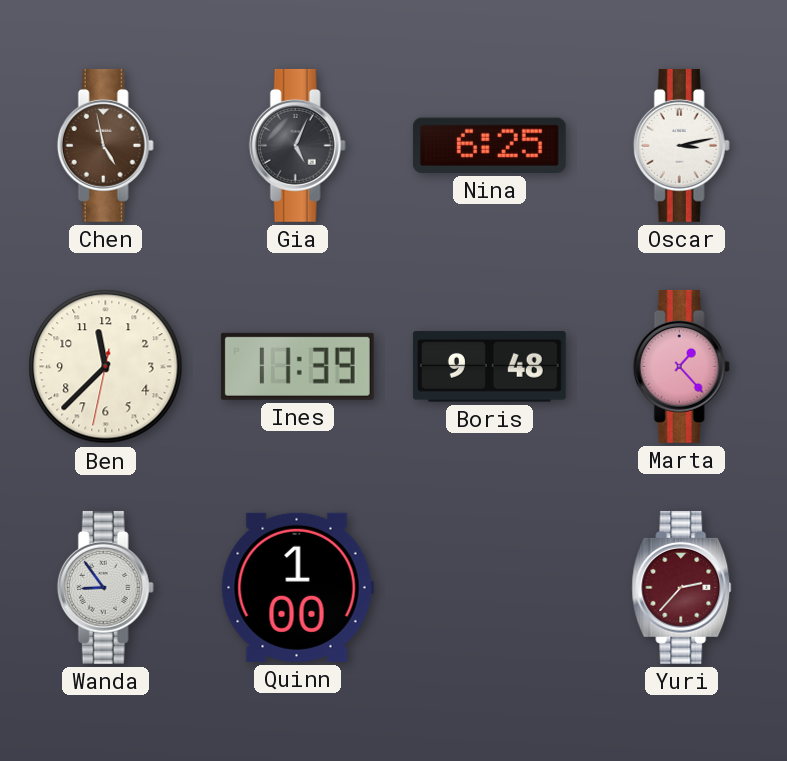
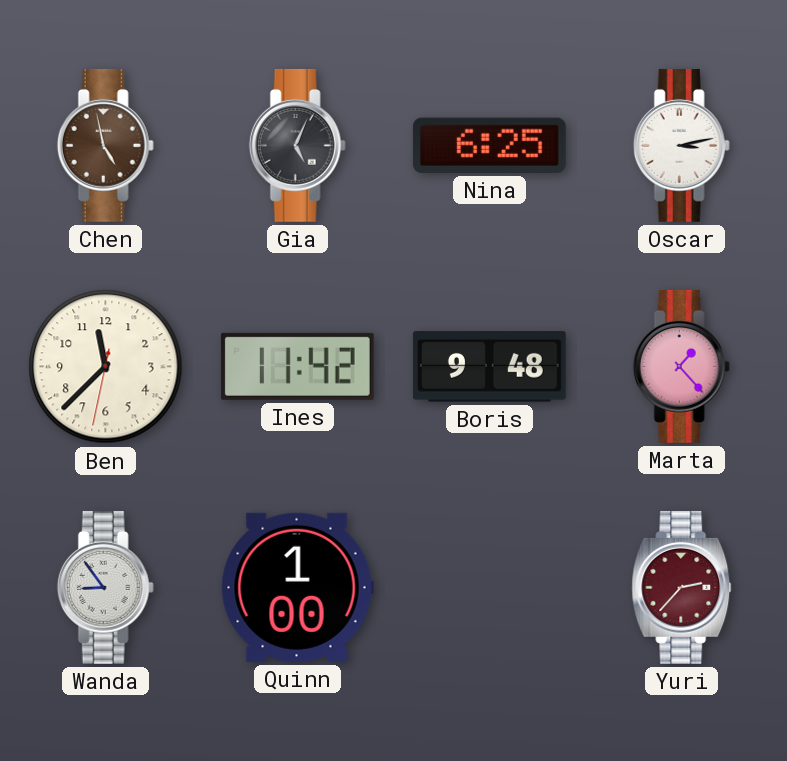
Ines: 11:39 -> 11:42
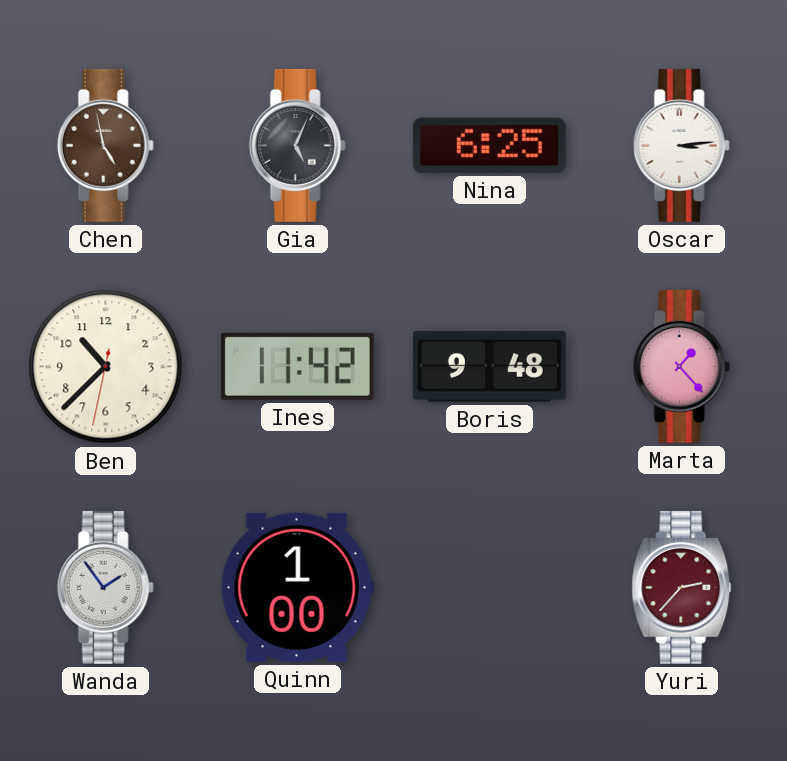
Oscar: 3:13 -> 3:14
Ben: 11:37 -> 10:37
Wanda: 8:54 -> 1:54
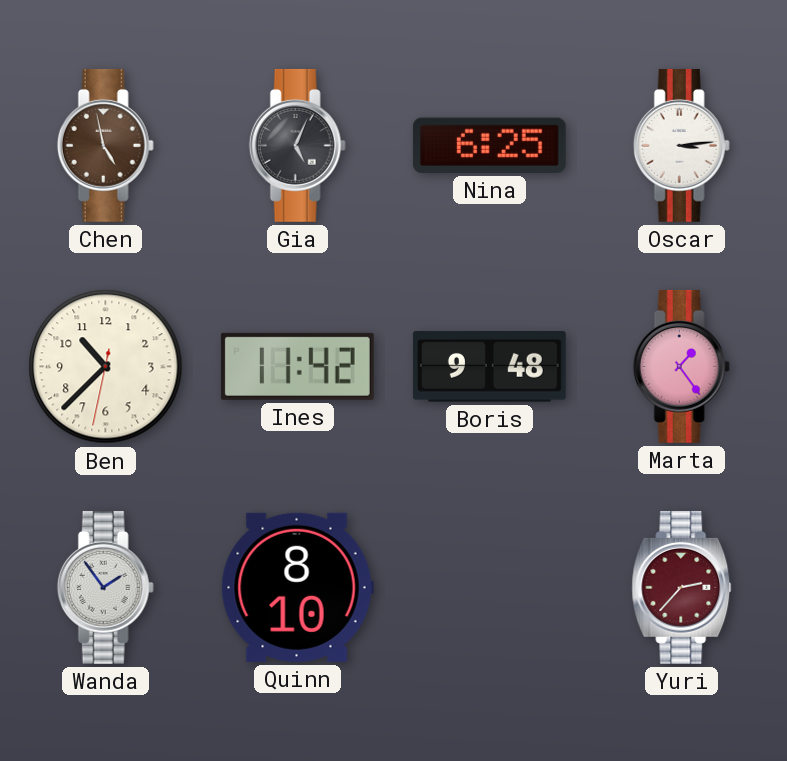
Marta: 1:23 -> 1:24
Quinn: 1:00 -> 8:10
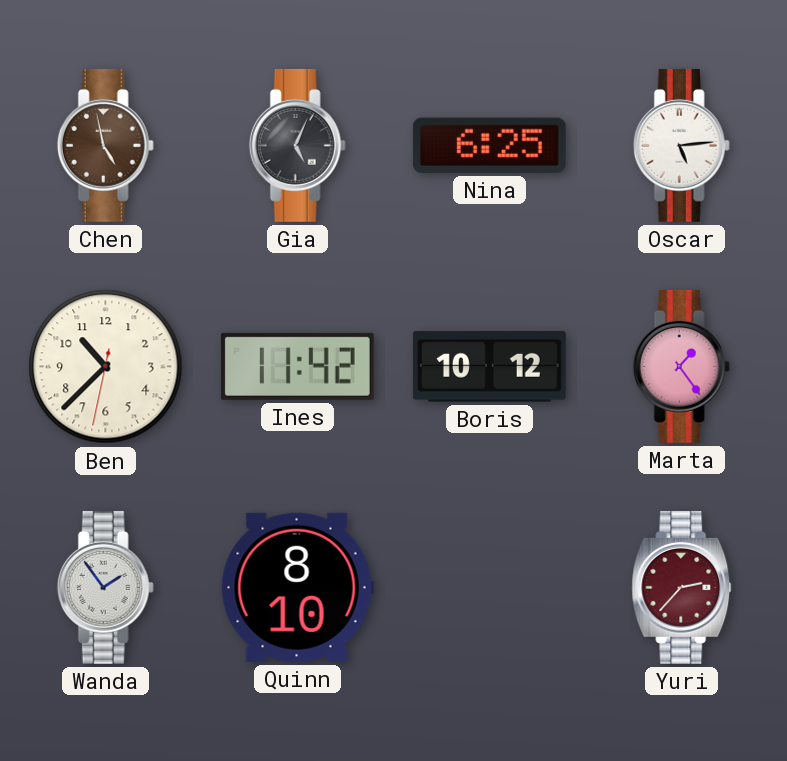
Oscar: 3:14 -> 5:14
Boris: 9:48 -> 10:12
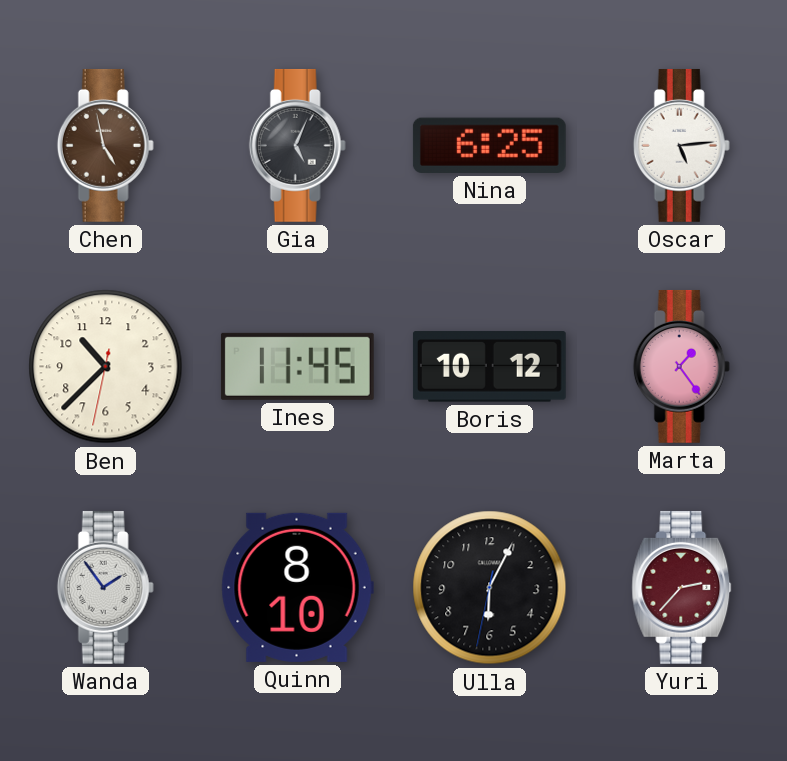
Ines: 11:42 -> 11:45
Ulla: none -> 6:04
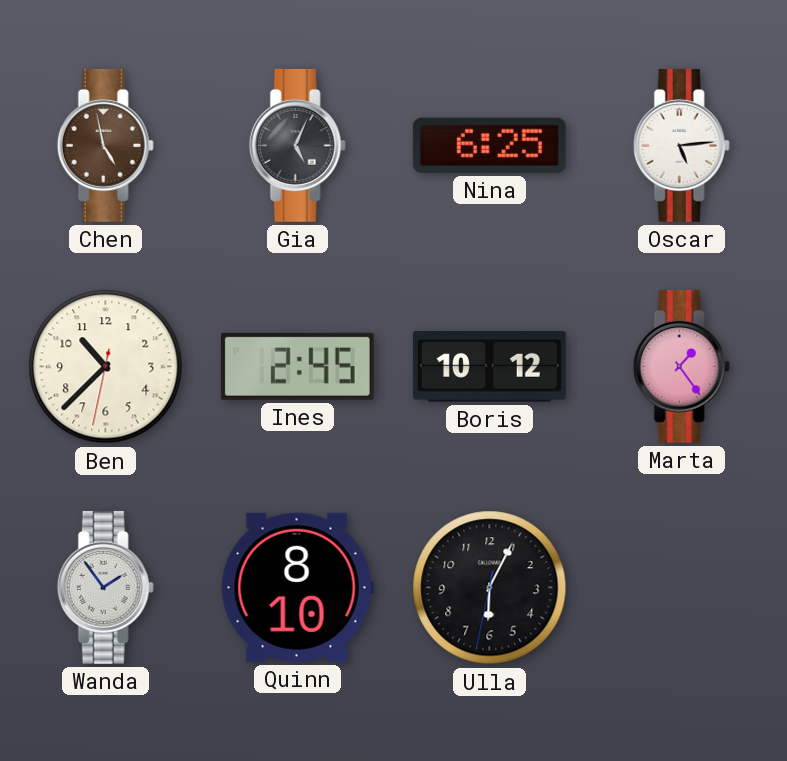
Ines: 11:45 -> 2:45
Yuri: 2:37 -> none
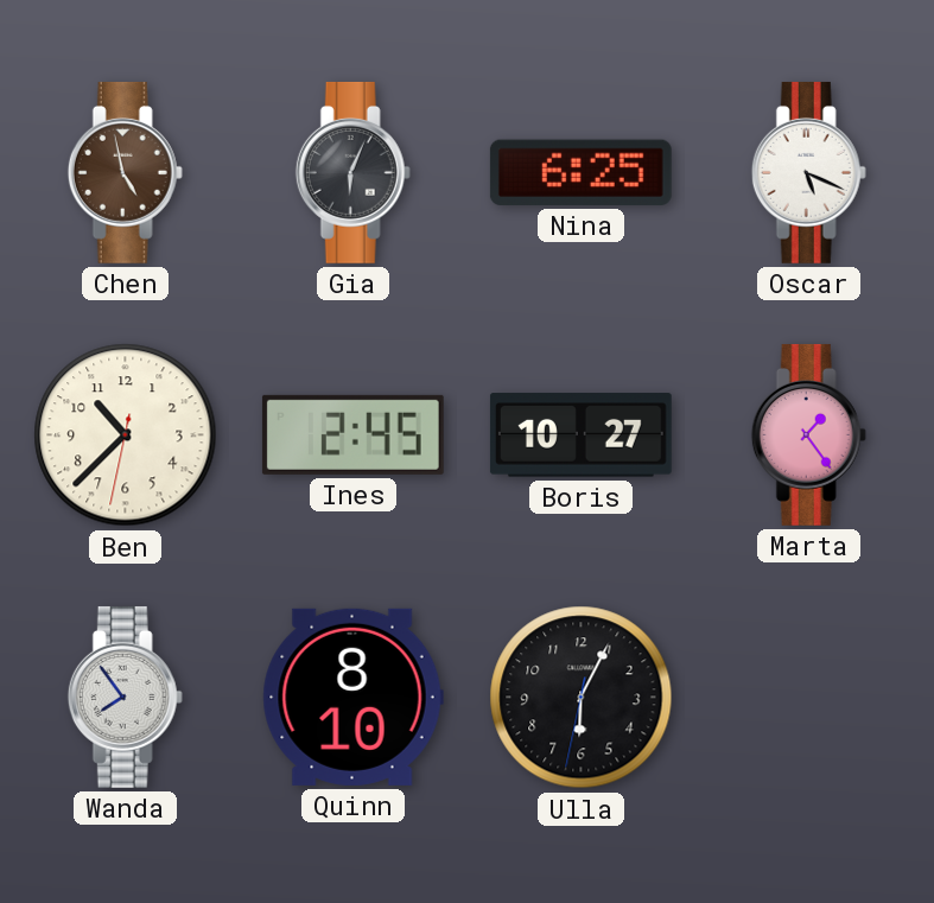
Gia: 5:04 -> 6:04
Oscar: 5:14 -> 5:19
Boris: 10:12 -> 10:27
Wanda: 1:54 -> 7:54
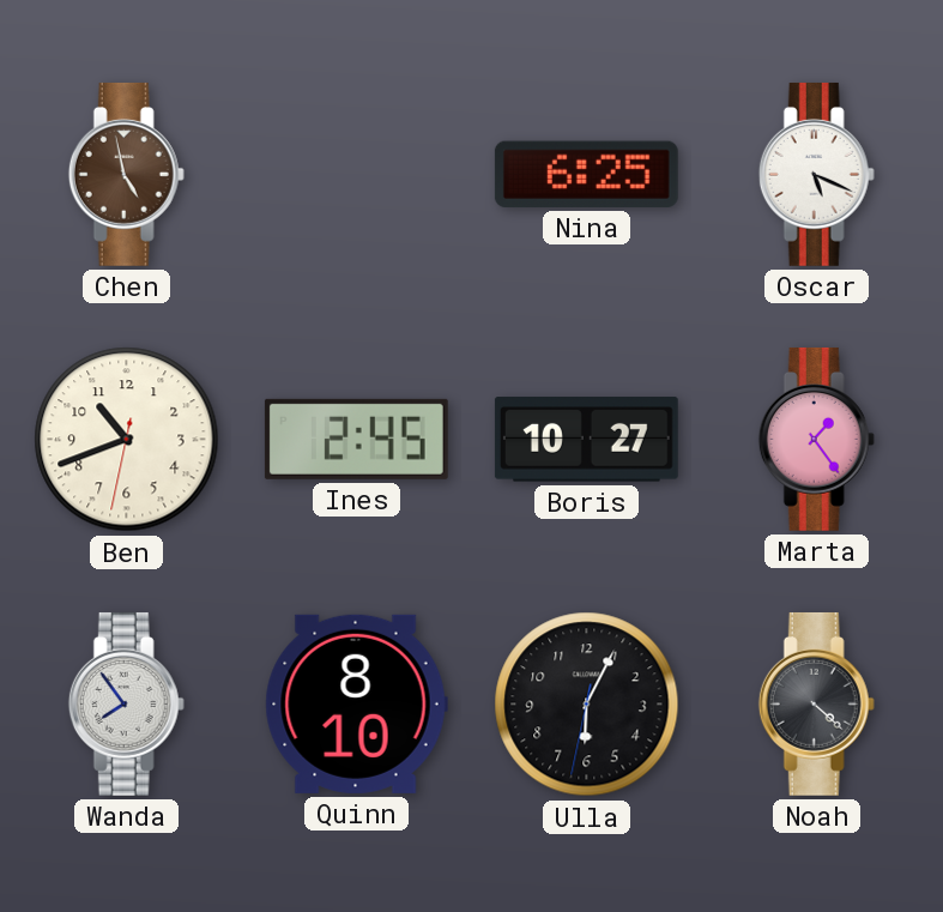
Gia: 6:04 -> none
Ben: 10:37 -> 10:41
Noah: none -> 4:22
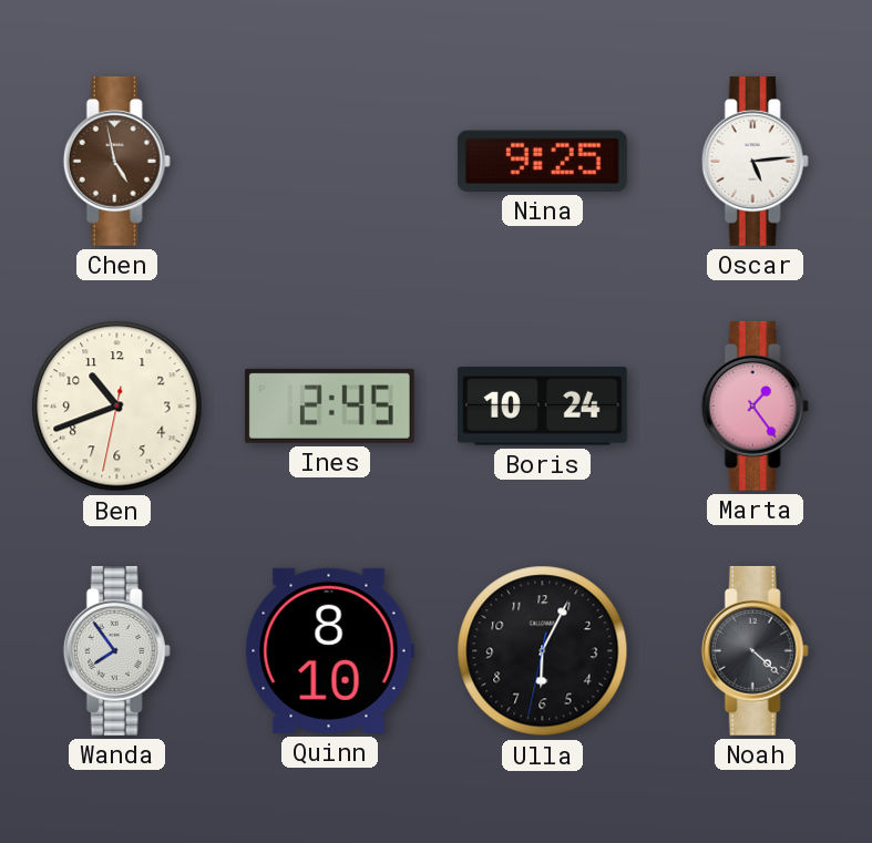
Nina: 6:25 -> 9:25
Oscar: 5:19 -> 5:14
Boris: 10:27 -> 10:24
